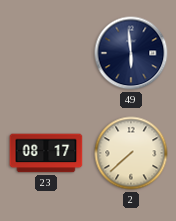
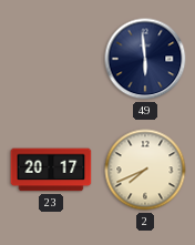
23: 08:17 -> 20:17
2: 7:38 -> 7:41
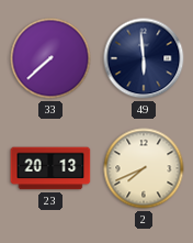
33: none -> 7:38
23: 20:17 -> 20:13
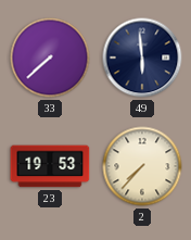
23: 20:13 -> 19:53
2: 7:41 -> 7:37
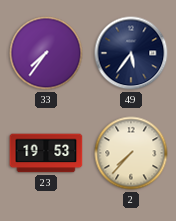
33: 7:38 -> 7:36
49: 5:59 -> 5:36
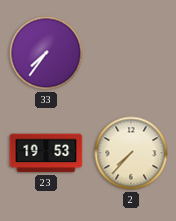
49: 5:36 -> none
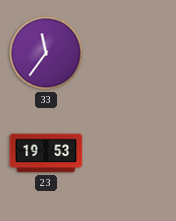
33: 7:36 -> 11:36
2: 7:37 -> none
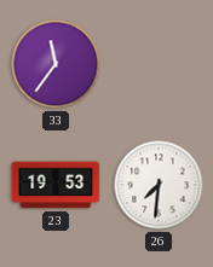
26: none -> 7:31
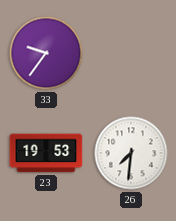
33: 11:36 -> 9:36
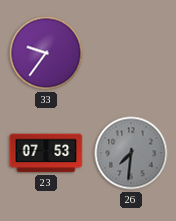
23: 19:53 -> 07:53
26 dial: white -> grey
